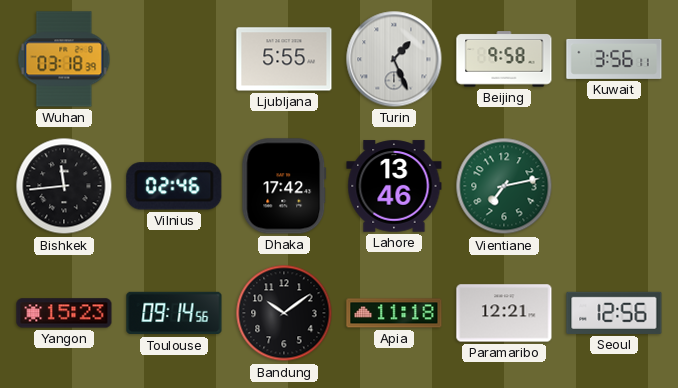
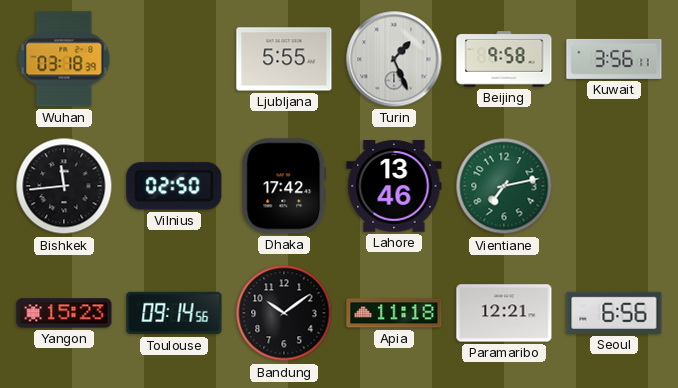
Vilnius: 02:46 -> 02:50
Seoul: 12:56 -> 6:56
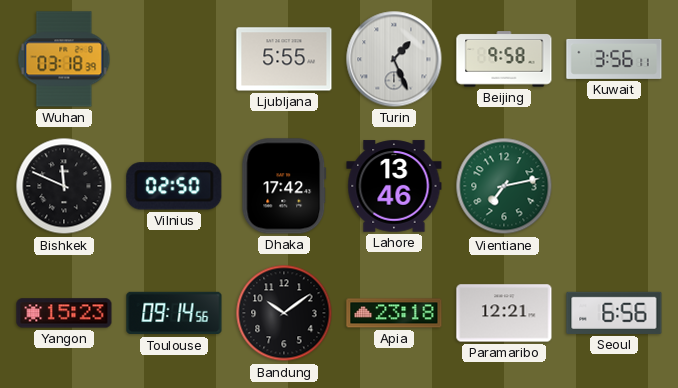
Bishkek: 11:44 -> 11:49
Apia: 11:18 -> 23:18
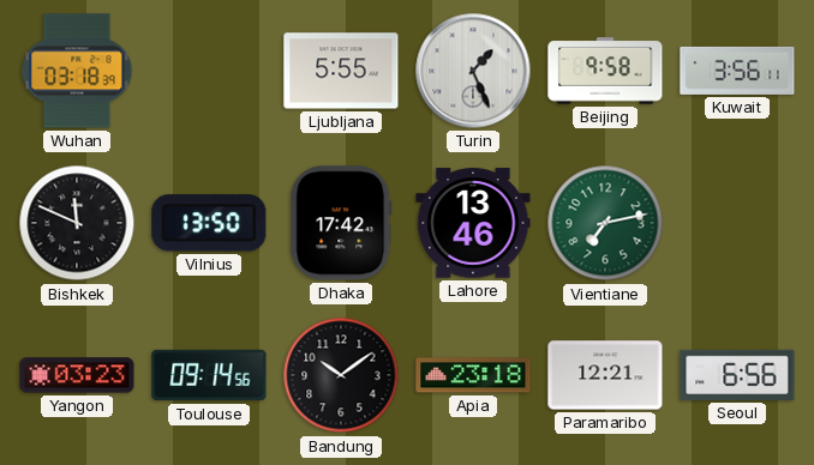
Vilnius: 02:50 -> 13:50
Yangon: 15:23 -> 03:23
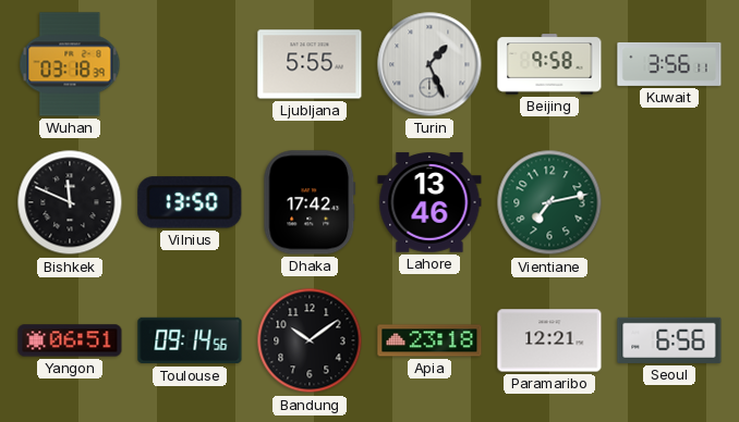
Yangon: 03:23 -> 06:51
